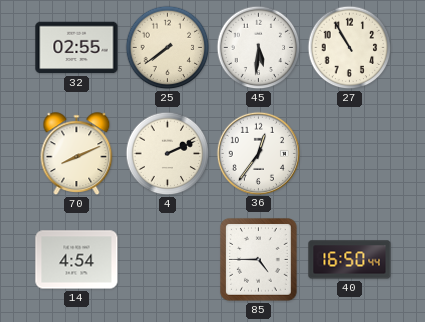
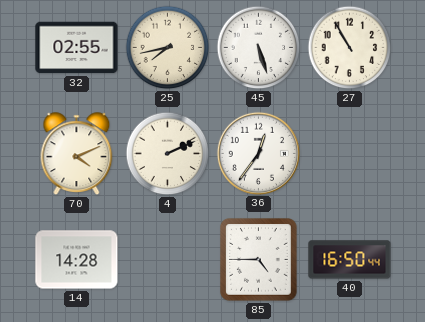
25: 7:39 -> 7:43
45: 5:31 -> 5:27
70: 8:11 -> 4:11
14: 4:54 -> 14:28
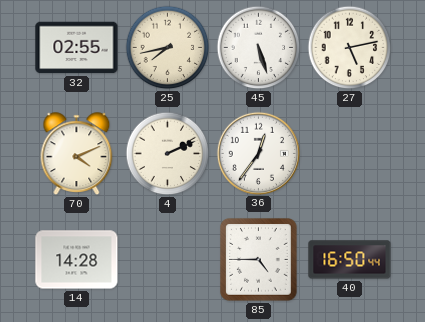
27: 10:55 -> 5:13
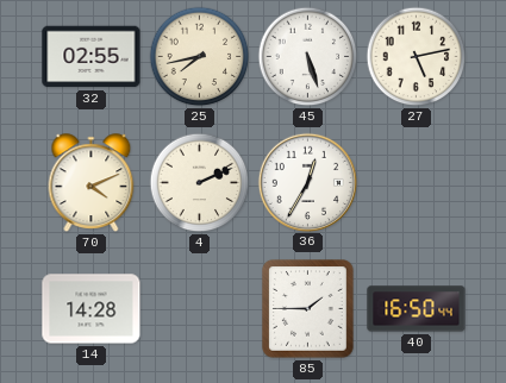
36: 12:36 -> 12:35
85: 4:45 -> 1:45
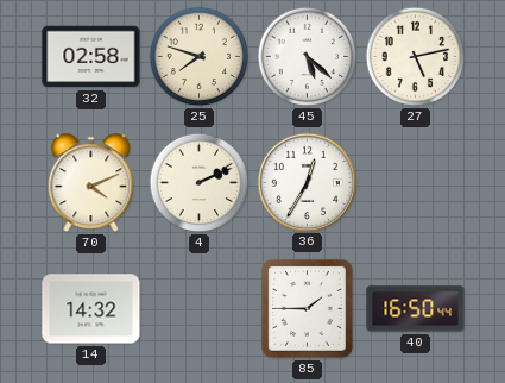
32: 02:55 -> 02:58
25: 7:43 -> 7:48
45: 5:27 -> 5:22
14: 14:28 -> 14:32
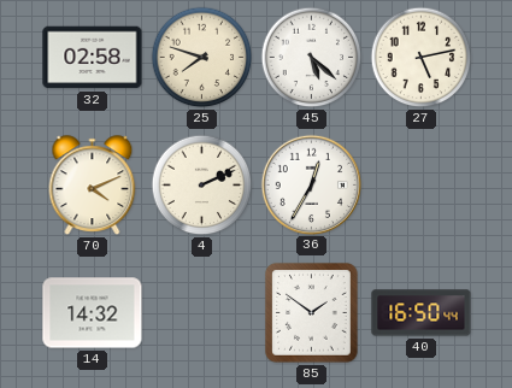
85: 1:45 -> 1:51
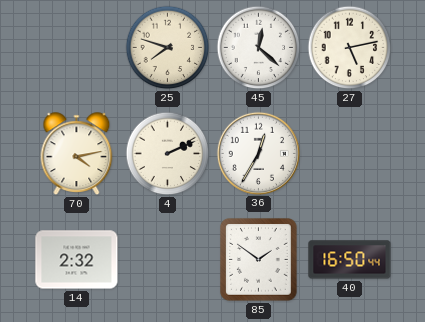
32: 02:58 -> none
45: 5:22 -> 12:22
70: 4:11 -> 4:13
14: 14:32 -> 2:32
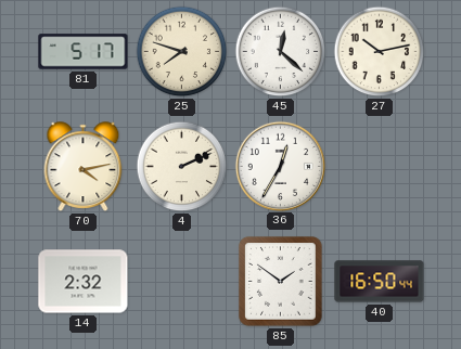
81: none -> 5:17
27: 5:13 -> 10:13
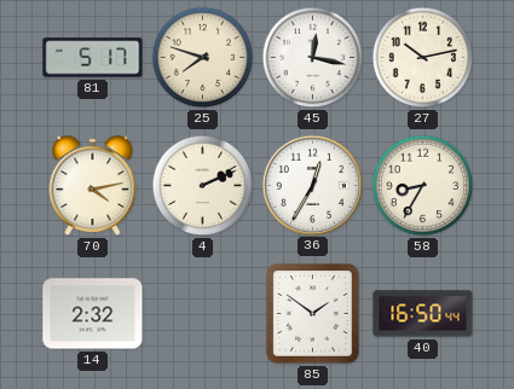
45: 12:22 -> 12:17
58: none -> 8:35
